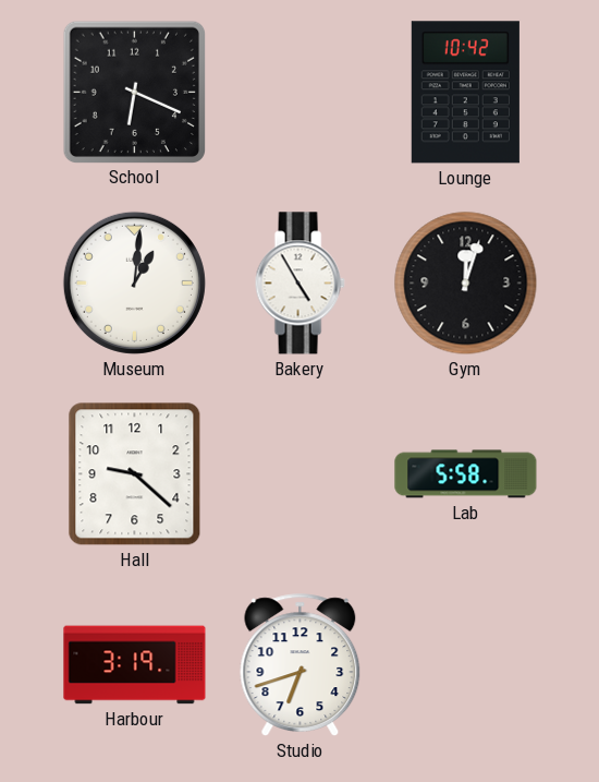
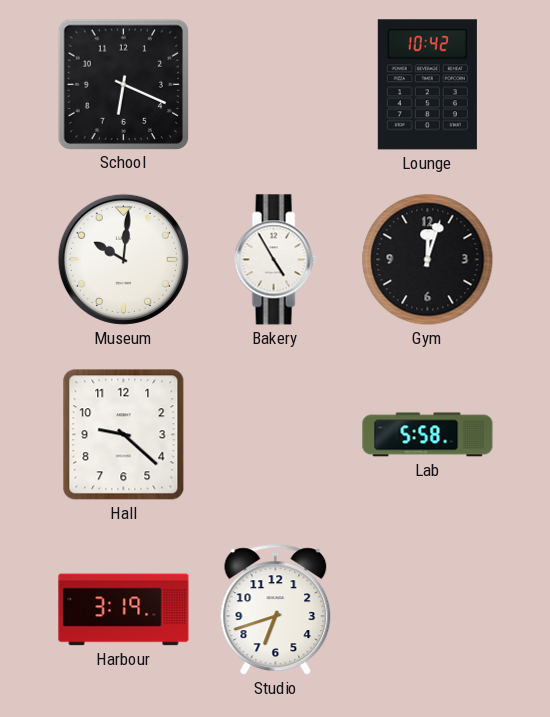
Museum: 1:01 -> 10:01
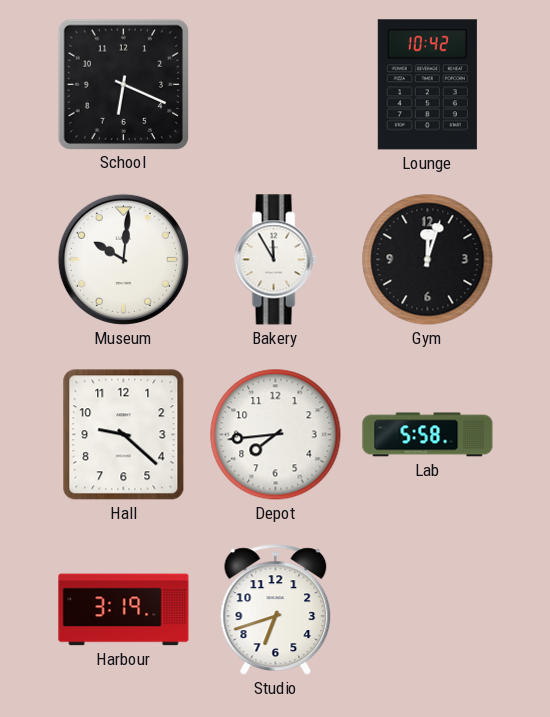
Bakery: 4:55 -> 11:55
Depot: none -> 7:44
